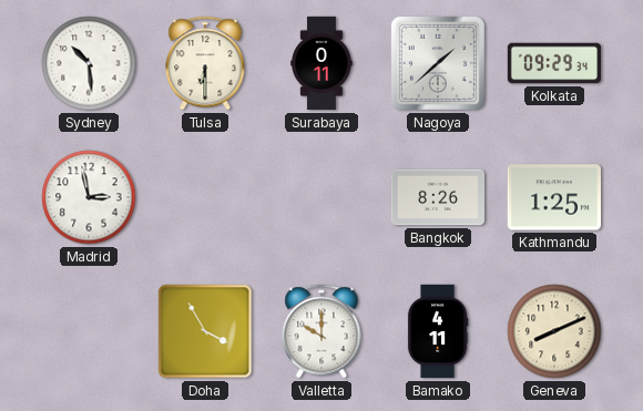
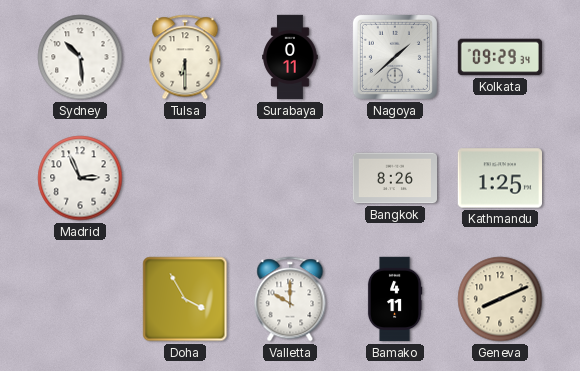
Madrid: 2:58 -> 2:56
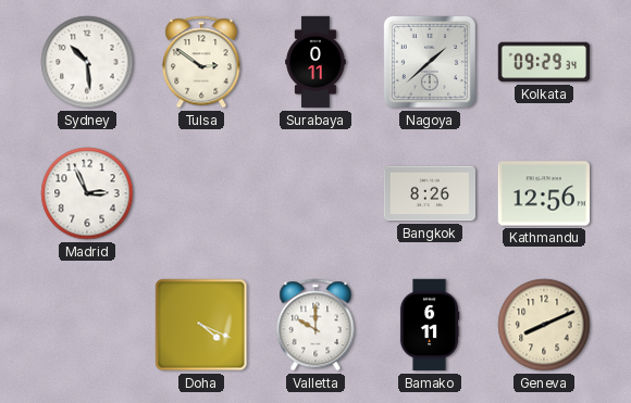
Tulsa: 6:30 -> 2:51
Kathmandu: 1:25 -> 12:56
Doha: 3:55 -> 4:19
Bamako: 4:11 -> 6:11
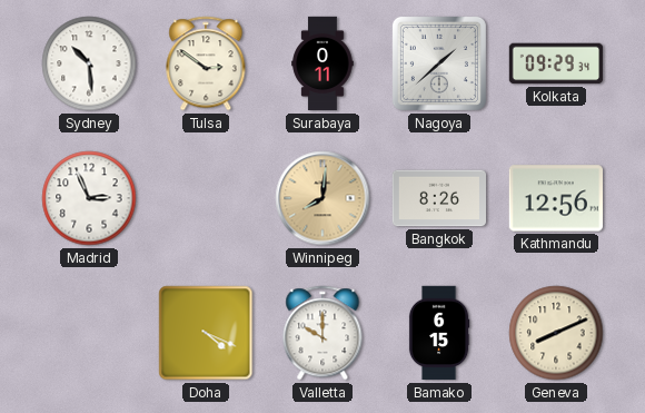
Winnipeg: none -> 8:01
Bamako: 6:11 -> 6:15
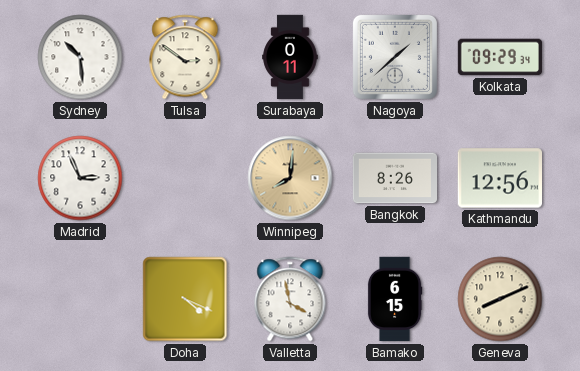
Valletta: 10:00 -> 3:58
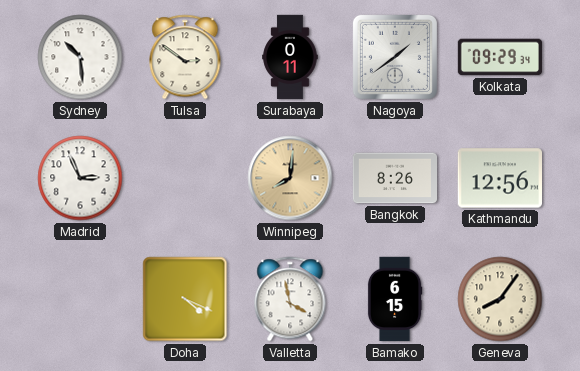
Nagoya: 1:38 -> 1:39
Geneva: 8:11 -> 8:06
